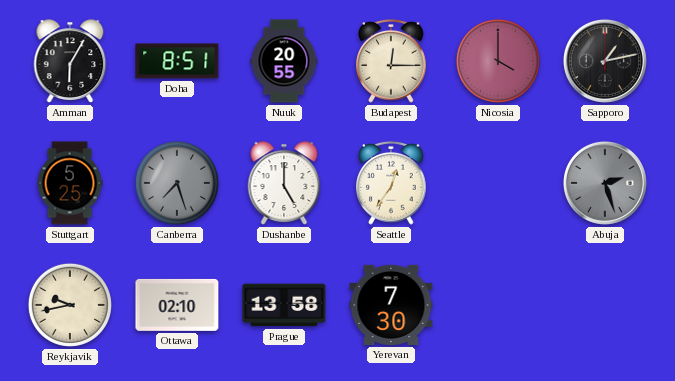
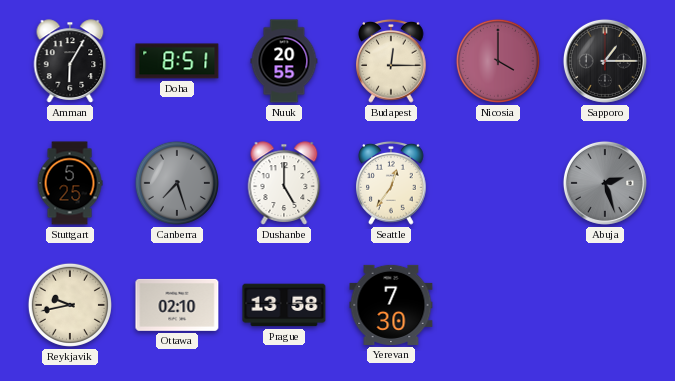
Sapporo: 1:13 -> 1:15
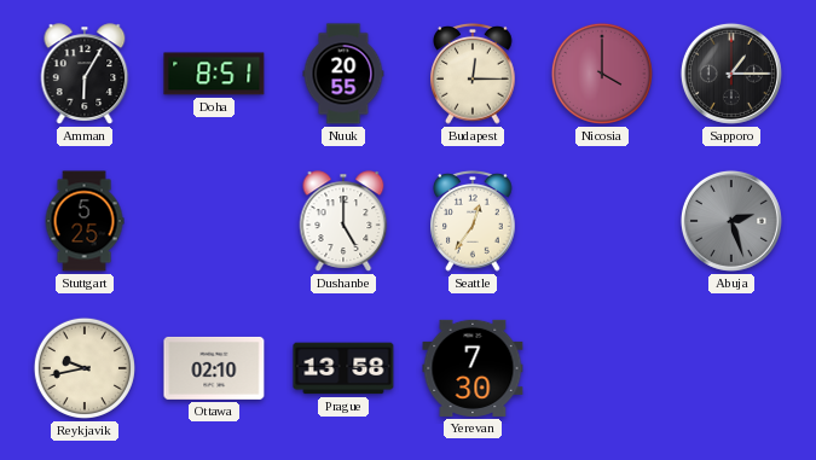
Canberra: 7:27 -> none
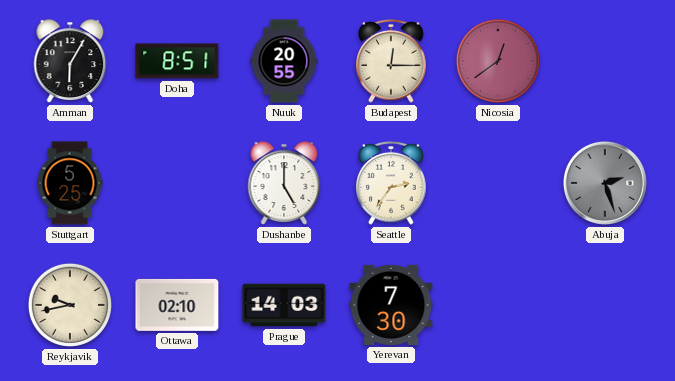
Nicosia: 4:00 -> 12:39
Sapporo: 1:15 -> none
Seattle: 12:36 -> 2:36
Prague: 13:58 -> 14:03
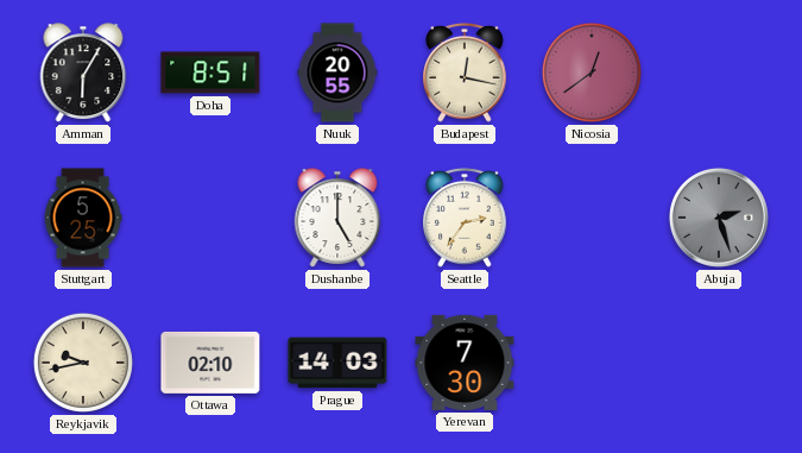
Budapest: 12:15 -> 12:17
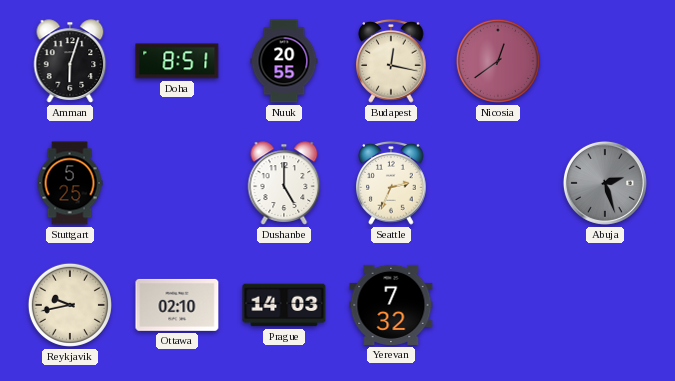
Amman: 6:05 -> 6:03
Seattle: 2:36 -> 2:34
Yerevan: 7:30 -> 7:32
